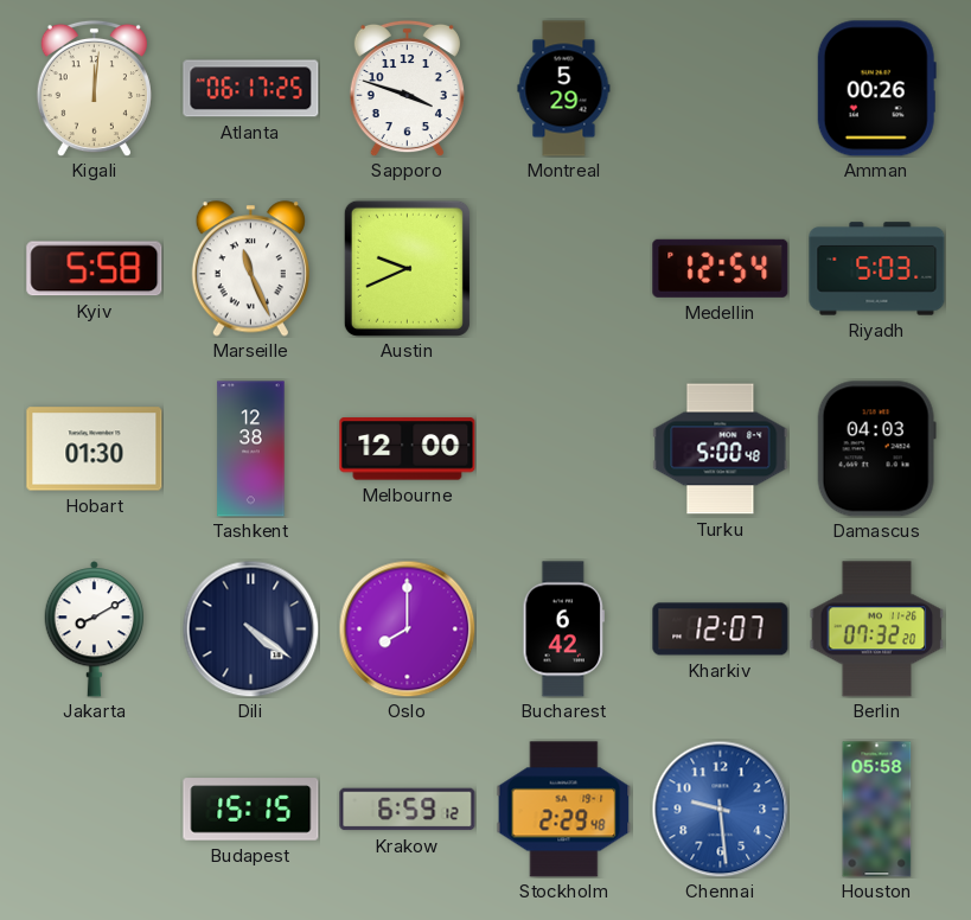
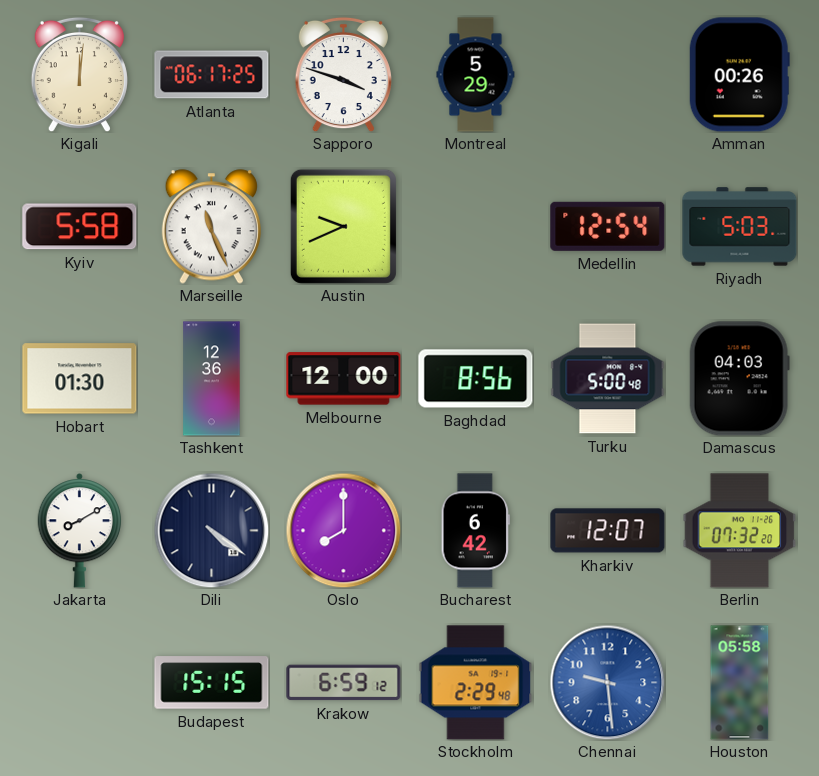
Tashkent: 12:38 -> 12:36
Baghdad: none -> 8:56
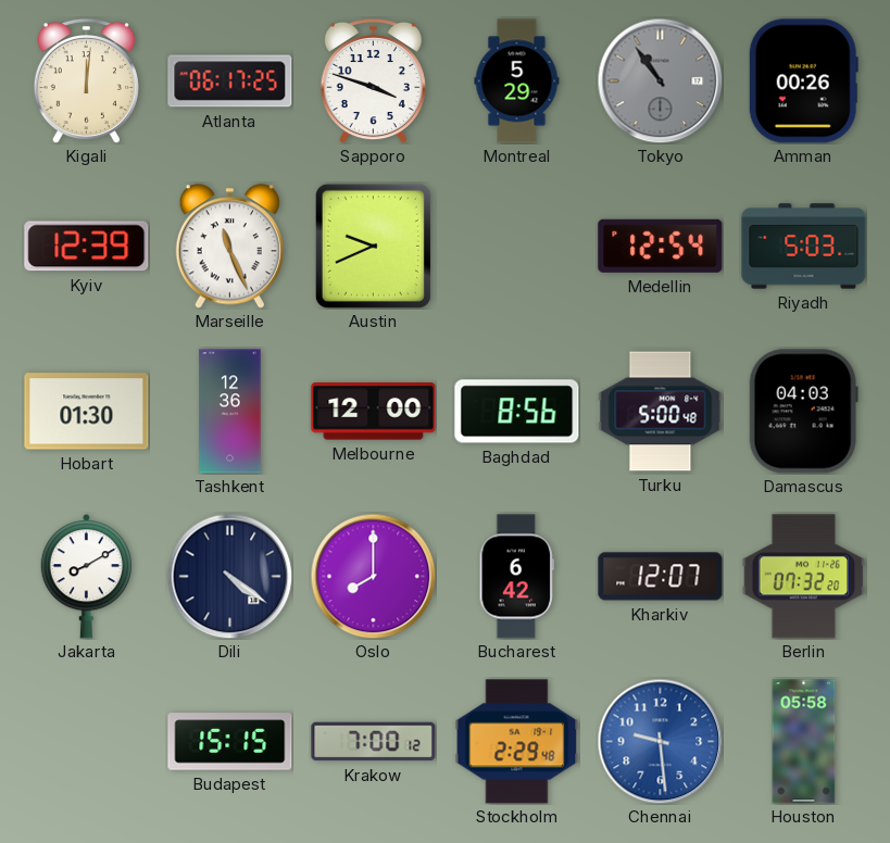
Tokyo: none -> 10:54
Kyiv: 5:58 -> 12:39
Krakow: 6:59 -> 7:00
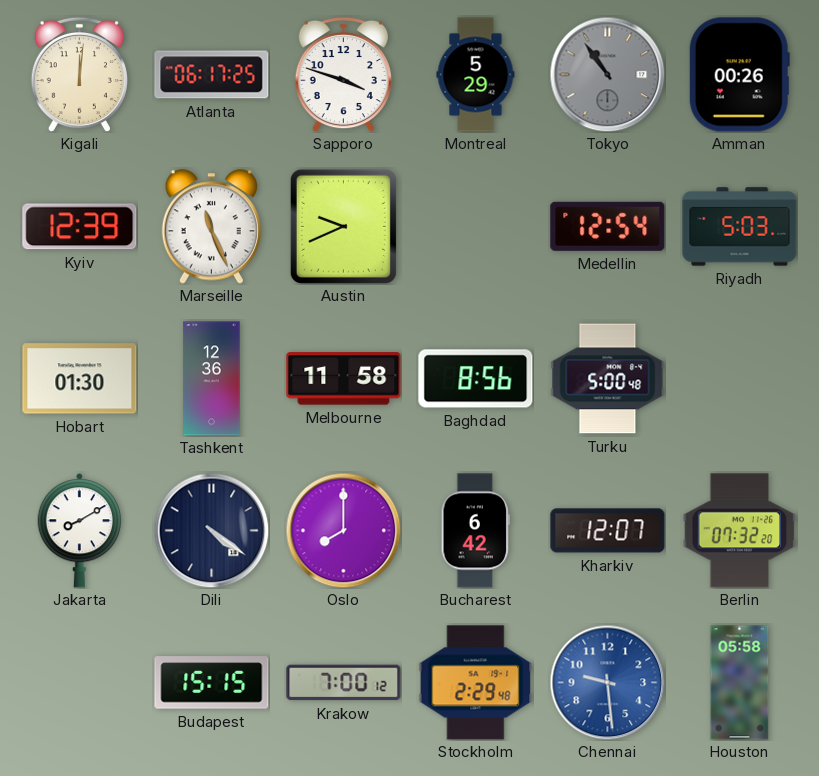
Melbourne: 12:00 -> 11:58
Damascus: 04:03 -> none
